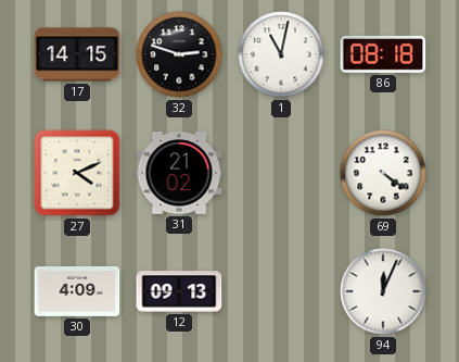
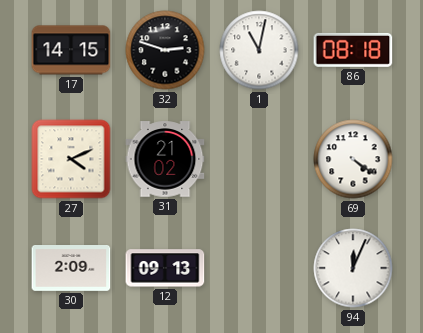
30: 4:09 -> 2:09
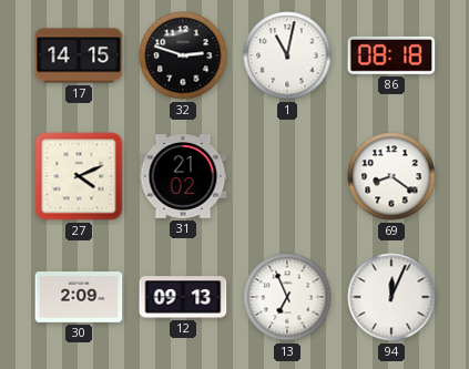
69: 4:21 -> 8:21
13: none -> 6:56
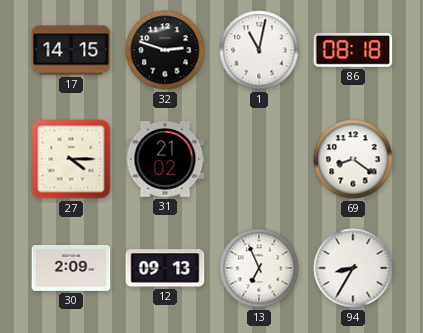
27: 4:11 -> 4:15
94: 12:04 -> 8:35
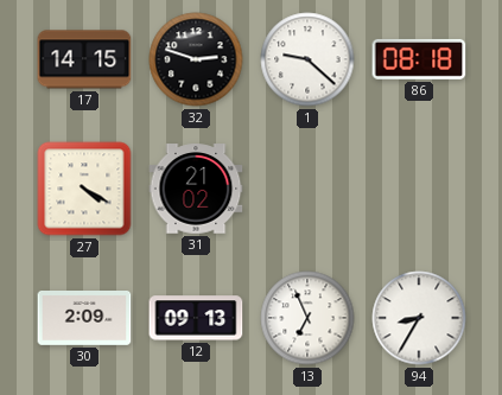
1: 11:02 -> 9:22
27: 4:15 -> 4:20
69: 8:21 -> none
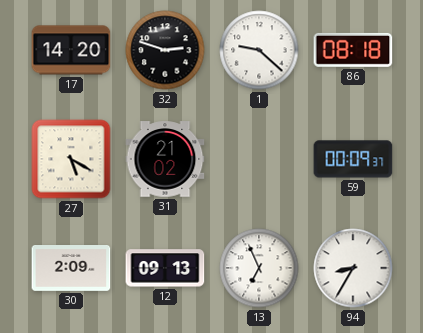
17: 14:15 -> 14:20
27: 4:20 -> 5:20
59: none -> 00:09
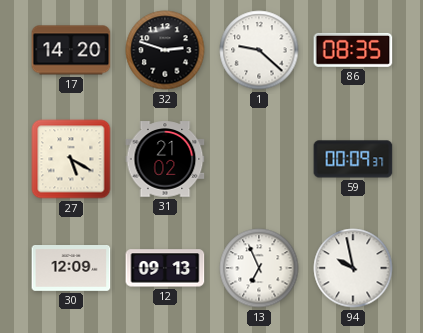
86: 08:18 -> 08:35
30: 2:09 -> 12:09
94: 8:35 -> 9:58
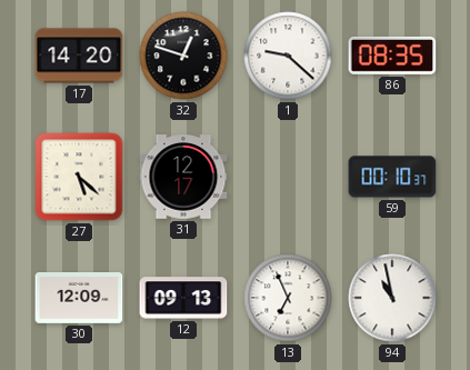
32: 2:48 -> 12:48
27: 5:20 -> 5:22
31: 21:02 -> 12:17
59: 00:09 -> 00:10
94: 9:58 -> 10:58
